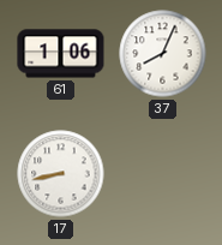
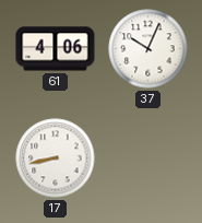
61: 1:06 -> 4:06
37: 8:04 -> 10:04
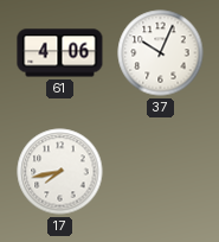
17: 8:43 -> 7:43
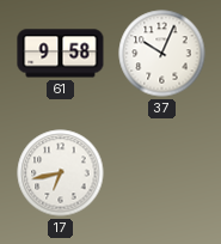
61: 4:06 -> 9:58
17: 7:43 -> 6:43
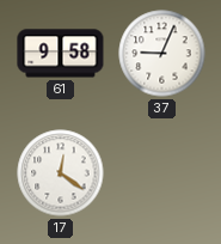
37: 10:04 -> 9:04
17: 6:43 -> 12:21
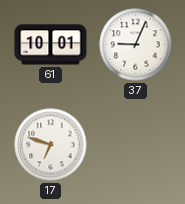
61: 9:58 -> 10:01
17: 12:21 -> 6:48
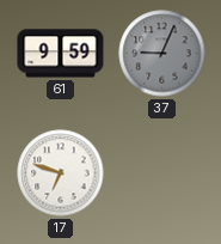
61: 10:01 -> 9:59
37 dial: white -> grey
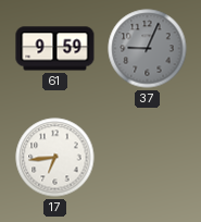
17: 6:48 -> 6:44
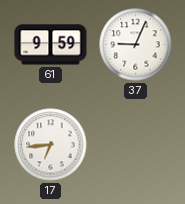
37 dial: grey -> white
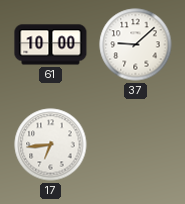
61: 9:59 -> 10:00
37: 9:04 -> 9:08
